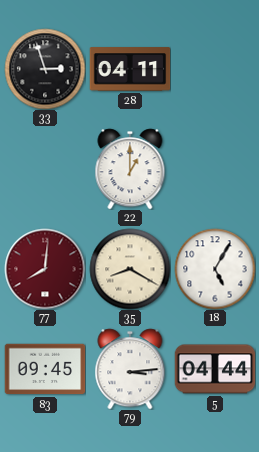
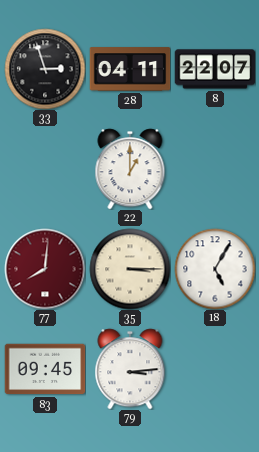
8: none -> 22:07
35: 8:20 -> 3:15
5: 04:44 -> none
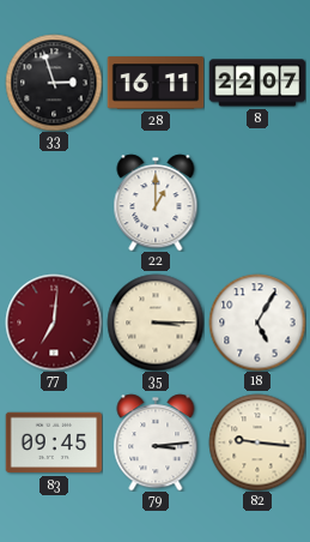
28: 04:11 -> 16:11
77: 8:01 -> 7:01
82: none -> 9:16
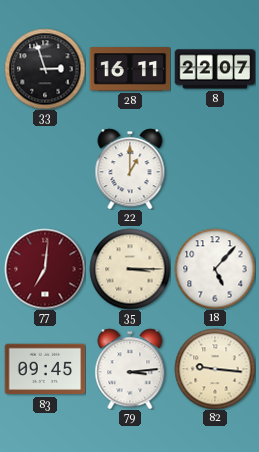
18: 5:05 -> 5:07
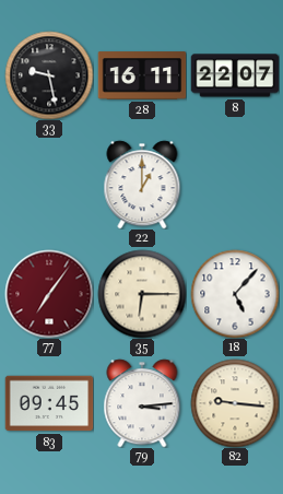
33: 2:57 -> 9:28
77: 7:01 -> 7:06
35: 3:15 -> 6:15
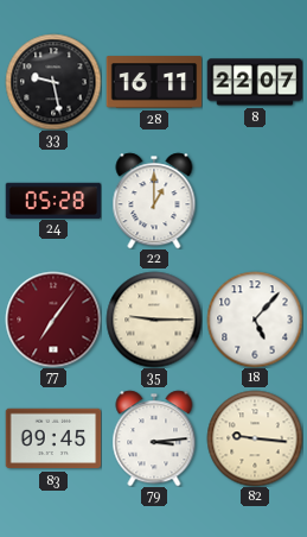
24: none -> 05:28
35: 6:15 -> 9:15
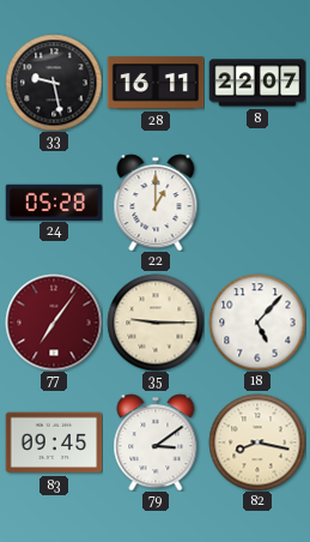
79: 3:14 -> 3:09
82: 9:16 -> 8:17
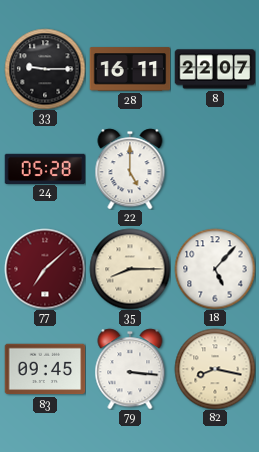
33: 9:28 -> 9:15
22: 1:00 -> 5:00
77: 7:06 -> 7:08
35: 9:15 -> 8:15
79: 3:09 -> 3:16
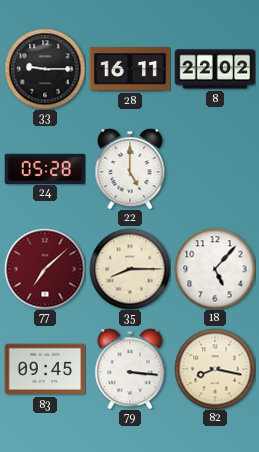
8: 22:07 -> 22:02
